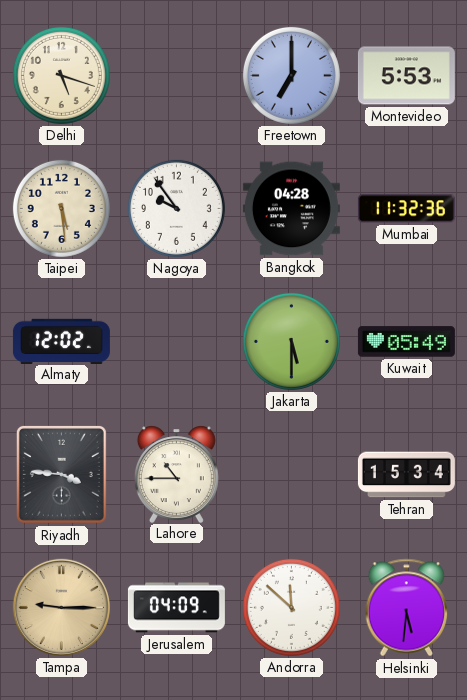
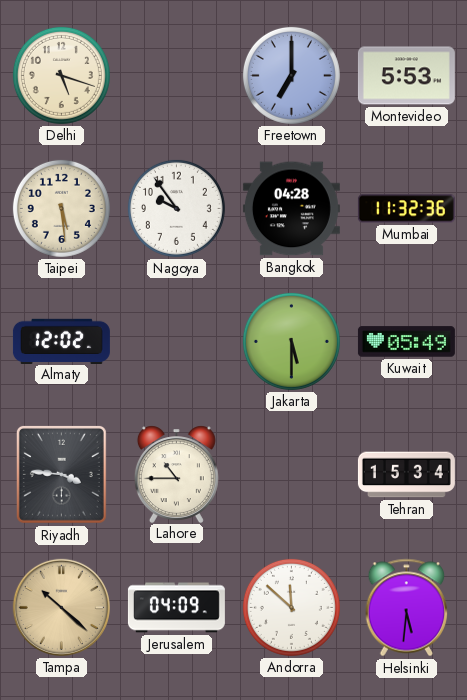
Tampa: 9:15 -> 10:22
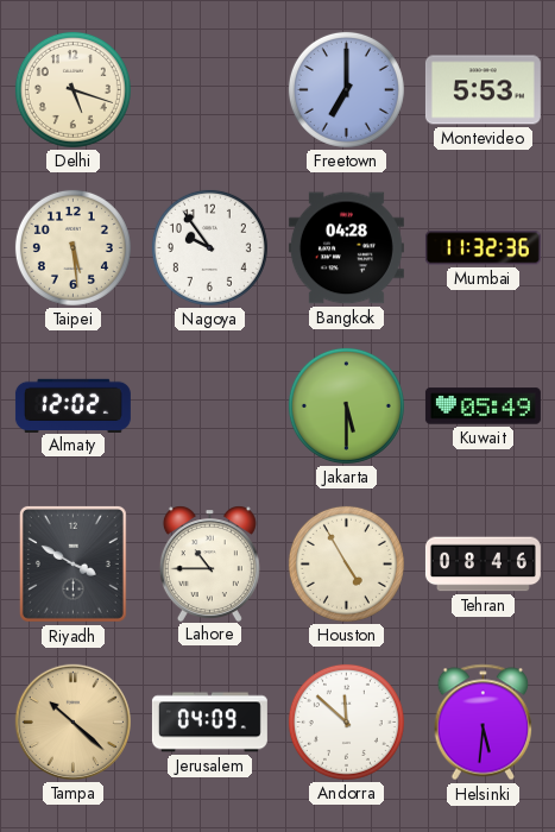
Riyadh: 3:46 -> 3:50
Houston: none -> 4:55
Tehran: 15:34 -> 08:46
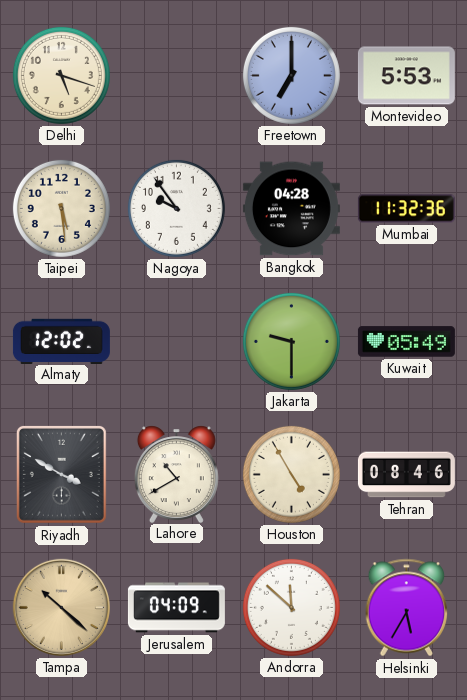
Jakarta: 5:30 -> 9:30
Lahore: 10:45 -> 10:40
Helsinki: 5:31 -> 5:35
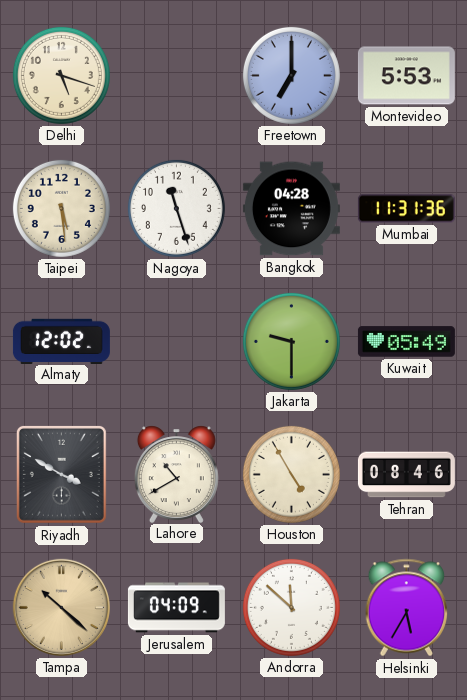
Nagoya: 9:54 -> 11:27
Mumbai: 11:32 -> 11:31
